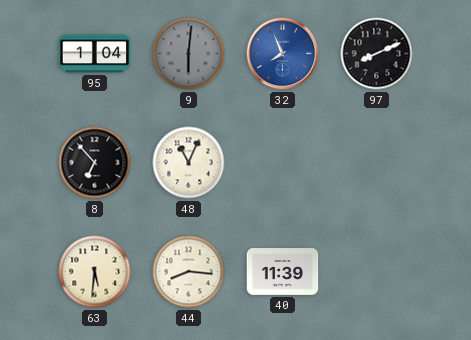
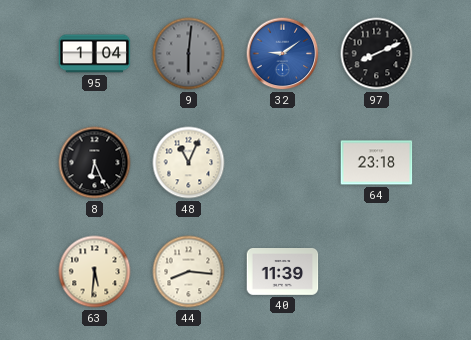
32: 7:56 -> 9:09
8: 6:53 -> 6:26
64: none -> 23:18
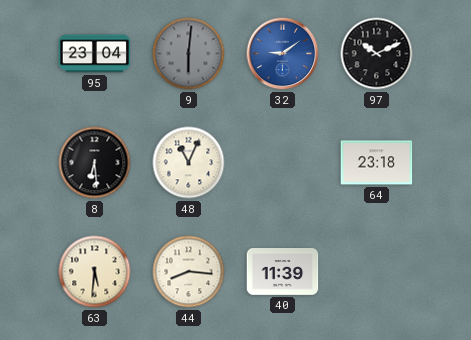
95: 1:04 -> 23:04
97: 8:11 -> 10:11
8: 6:26 -> 6:29
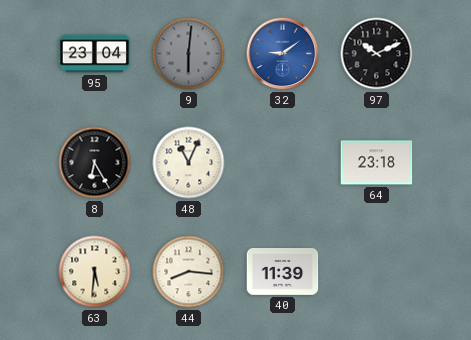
8: 6:29 -> 6:25
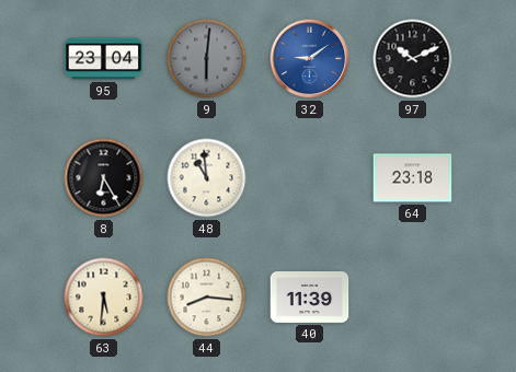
48: 11:04 -> 10:59
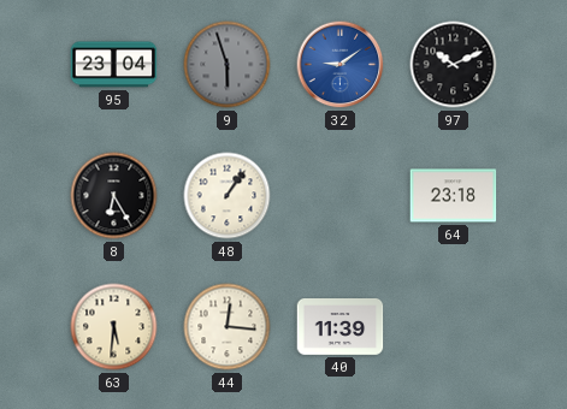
9: 6:01 -> 5:57
48: 10:59 -> 1:06
44: 8:16 -> 12:16
